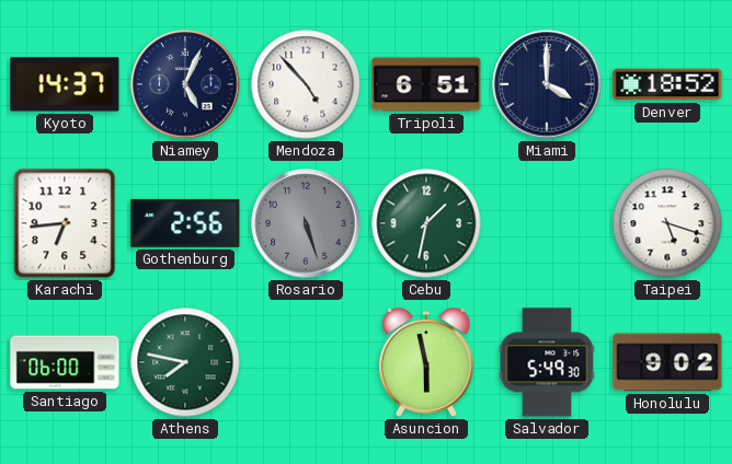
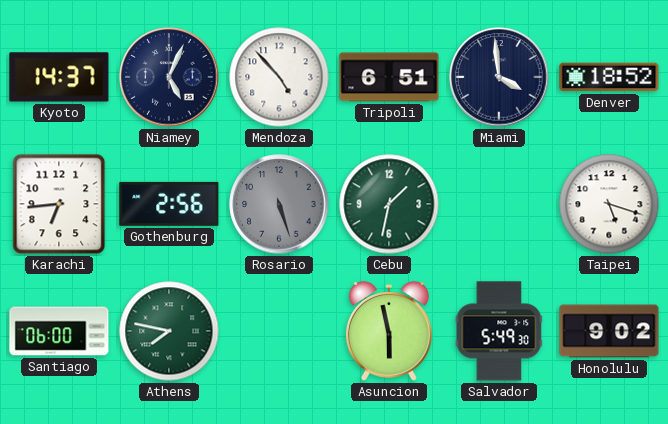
Miami: 4:00 -> 3:59
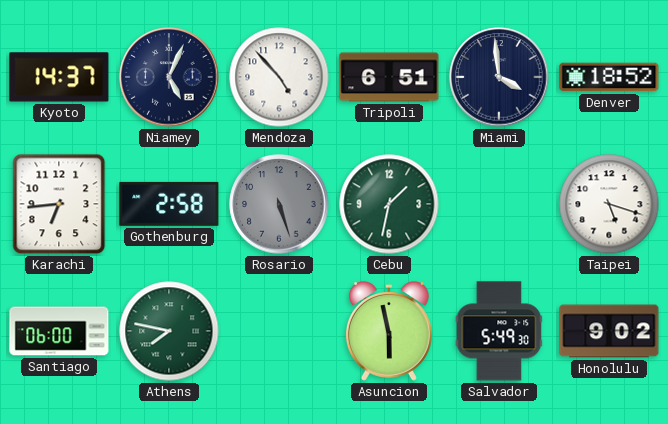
Gothenburg: 2:56 -> 2:58
